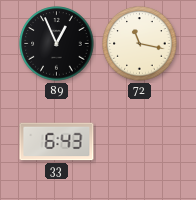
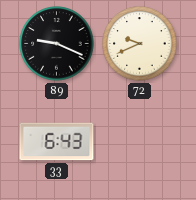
89: 12:56 -> 9:19
72: 11:17 -> 9:41
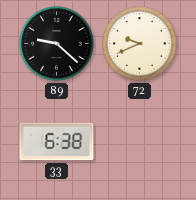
89: 9:19 -> 9:22
33: 6:43 -> 6:38
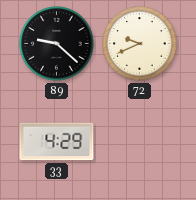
33: 6:38 -> 4:29
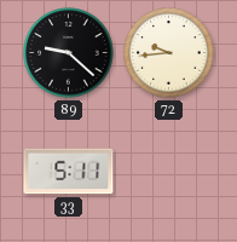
72: 9:41 -> 9:44
33: 4:29 -> 5:11
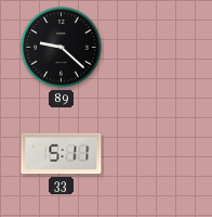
72: 9:44 -> none
